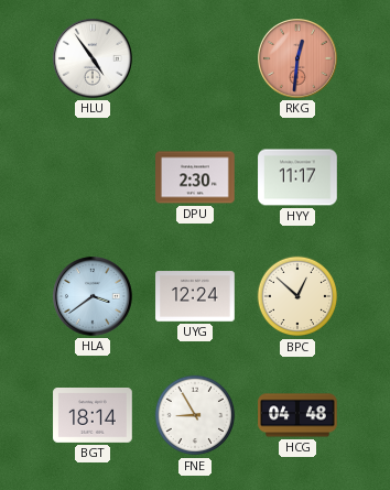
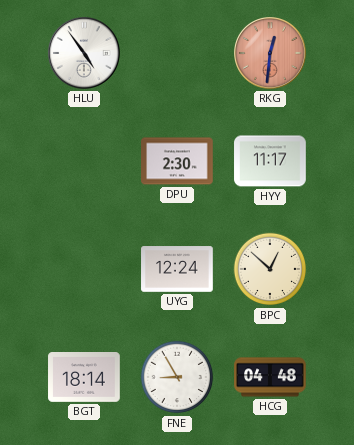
HLA: 3:39 -> none
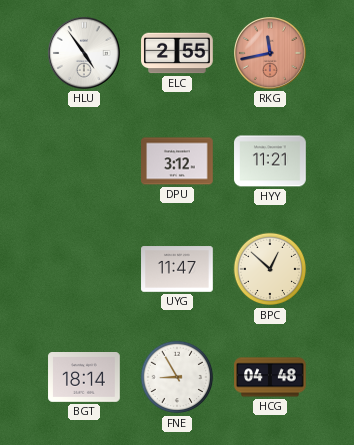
ELC: none -> 2:55
RKG: 12:31 -> 11:43
DPU: 2:30 -> 3:12
HYY: 11:17 -> 11:21
UYG: 12:24 -> 11:47
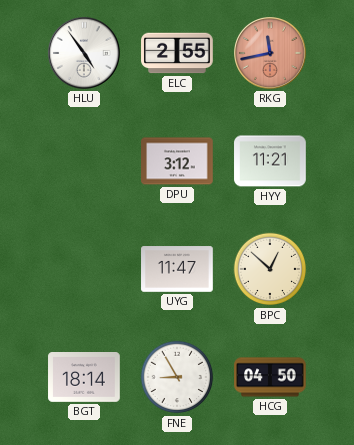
HCG: 04:48 -> 04:50
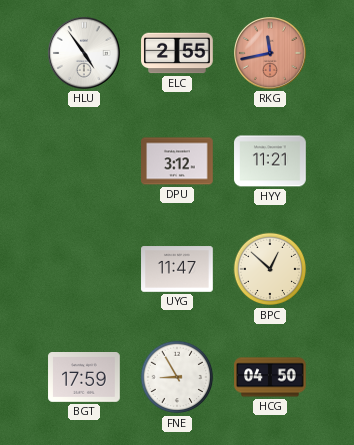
BGT: 18:14 -> 17:59
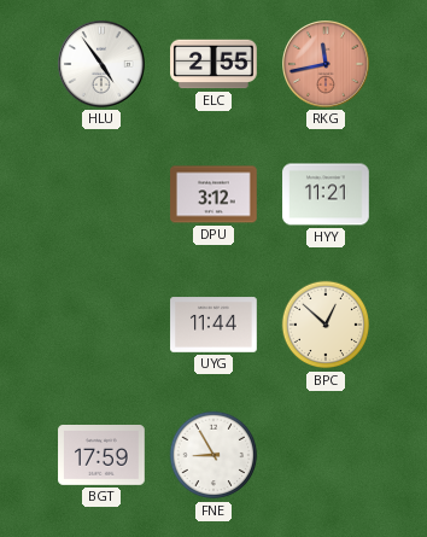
UYG: 11:47 -> 11:44
HCG: 04:50 -> none
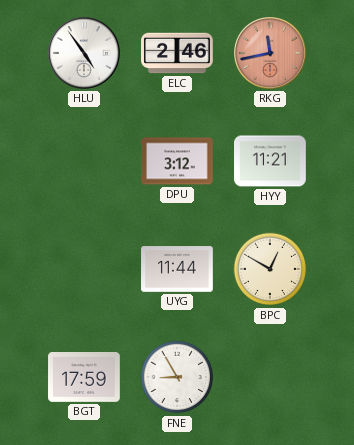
ELC: 2:55 -> 2:46
BPC: 12:52 -> 12:50
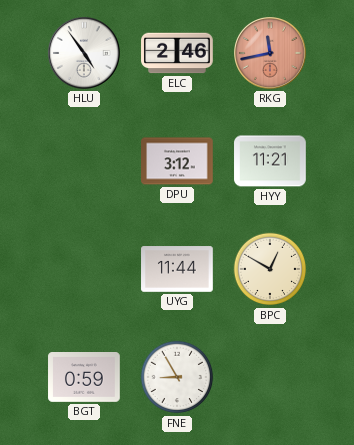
BGT: 17:59 -> 0:59
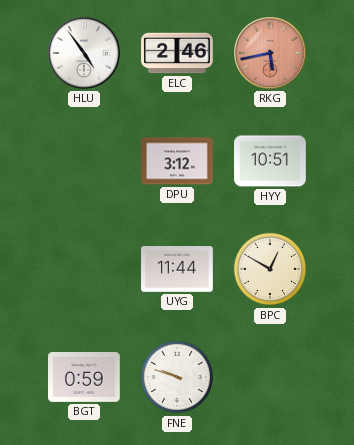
RKG: 11:43 -> 5:43
HYY: 11:21 -> 10:51
FNE: 8:55 -> 9:48
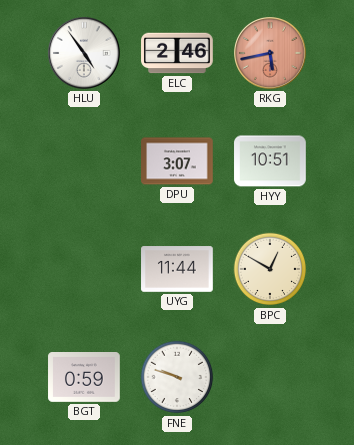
DPU: 3:12 -> 3:07
